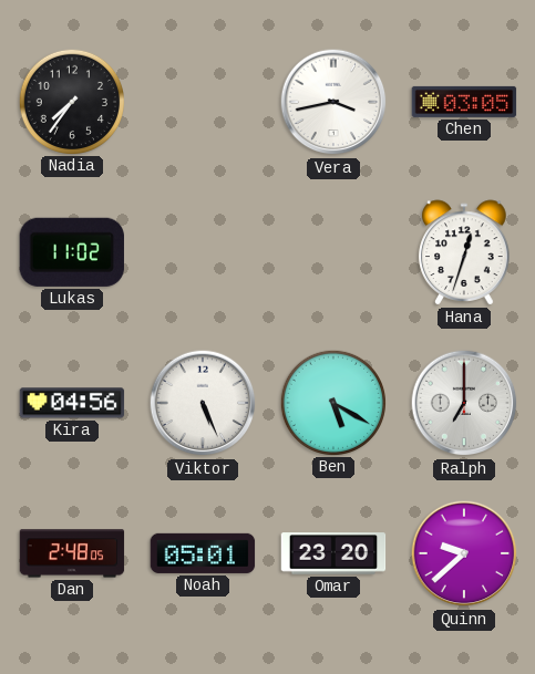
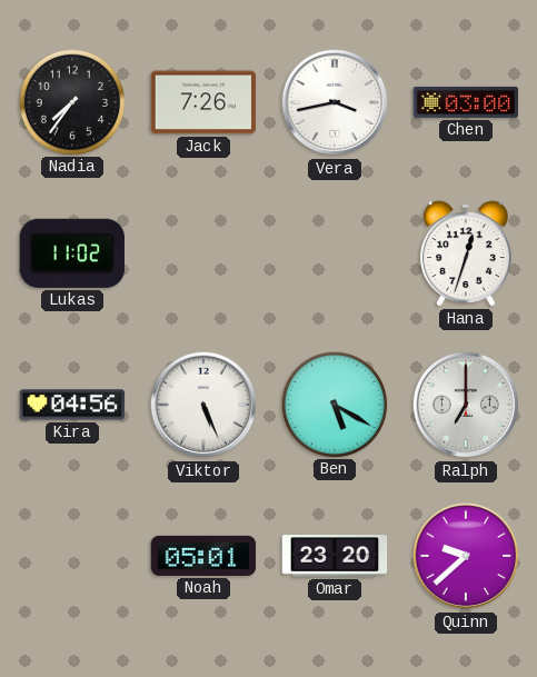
Jack: none -> 7:26
Chen: 03:05 -> 03:00
Dan: 2:48 -> none
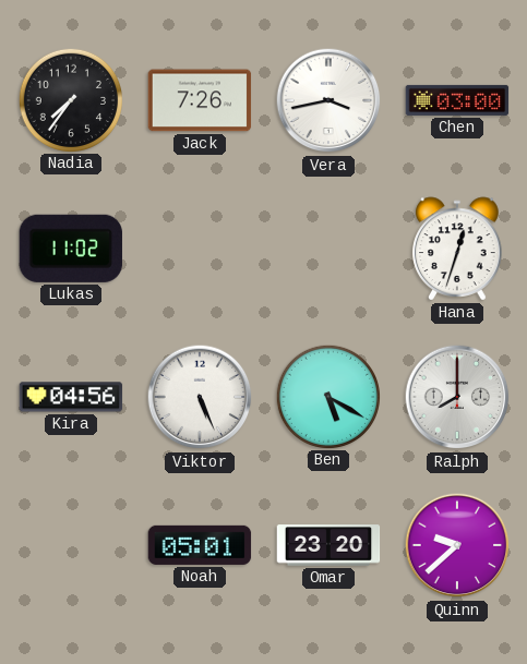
Ralph: 7:00 -> 8:00
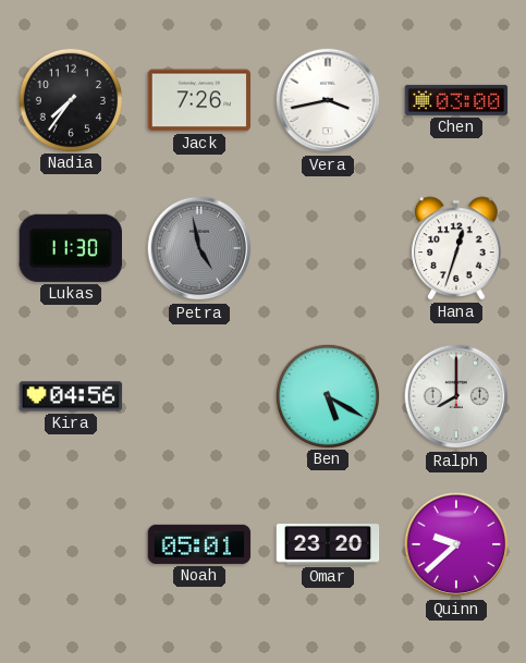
Lukas: 11:02 -> 11:30
Petra: none -> 4:58
Viktor: 5:26 -> none
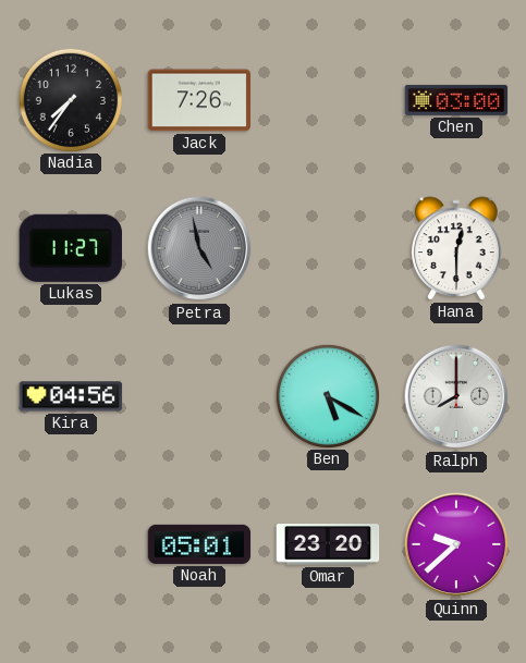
Vera: 3:43 -> none
Lukas: 11:30 -> 11:27
Hana: 12:33 -> 12:30
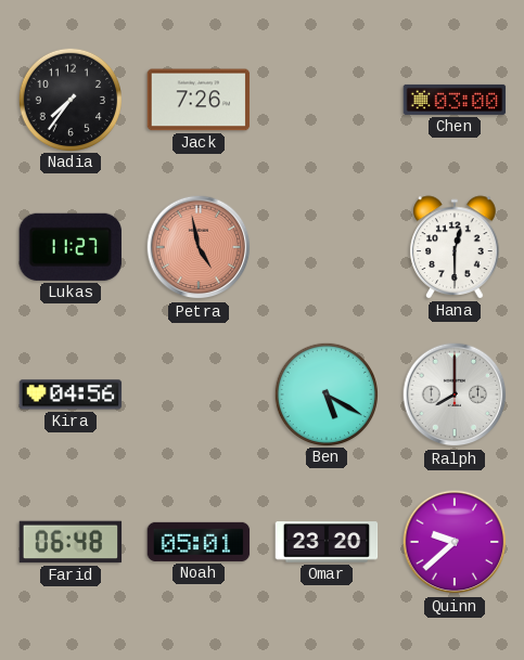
Petra dial: grey -> salmon
Farid: none -> 06:48
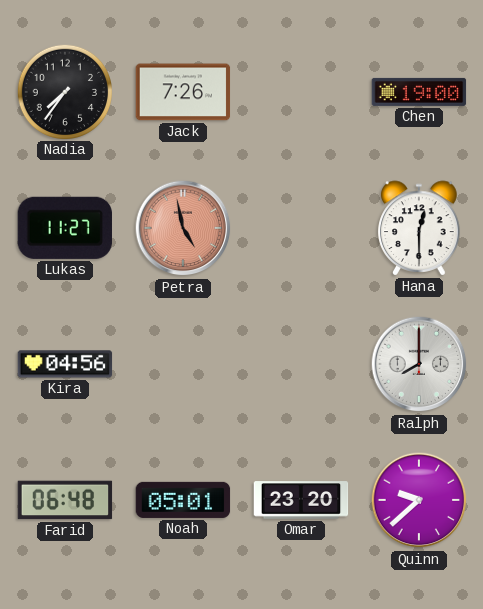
Chen: 03:00 -> 19:00
Ben: 5:20 -> none
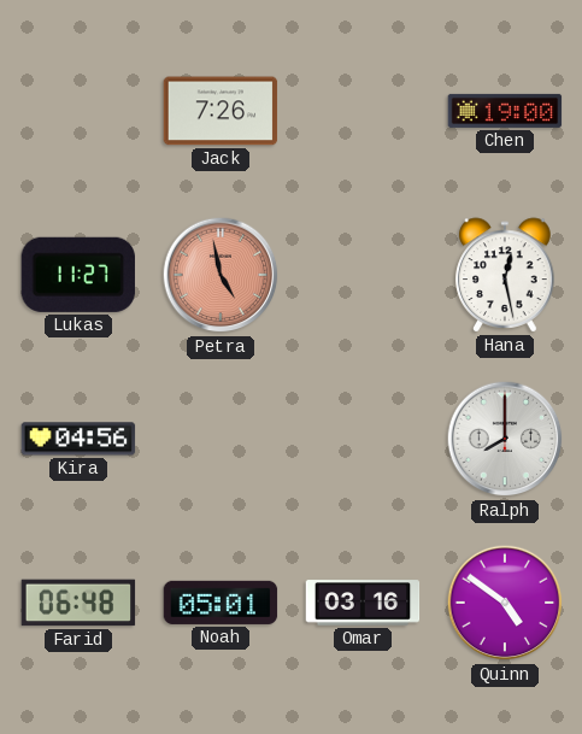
Nadia: 7:36 -> none
Hana: 12:30 -> 12:28
Omar: 23:20 -> 03:16
Quinn: 9:38 -> 4:51
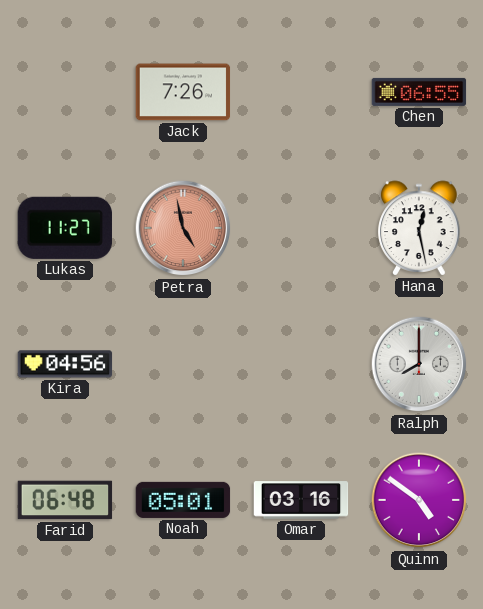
Chen: 19:00 -> 06:55
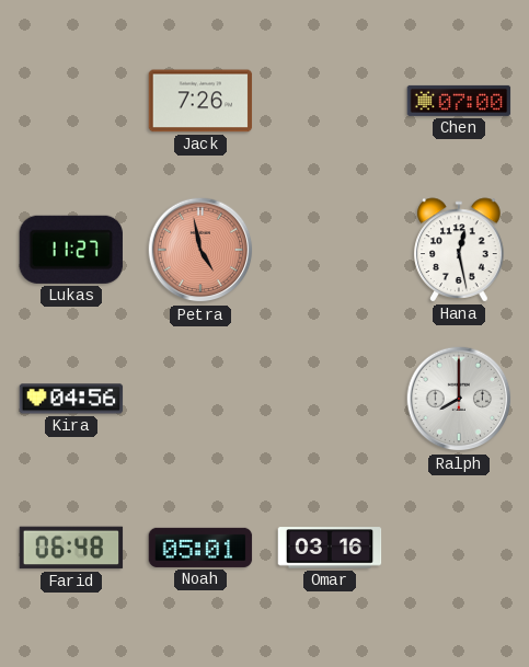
Chen: 06:55 -> 07:00
Quinn: 4:51 -> none
